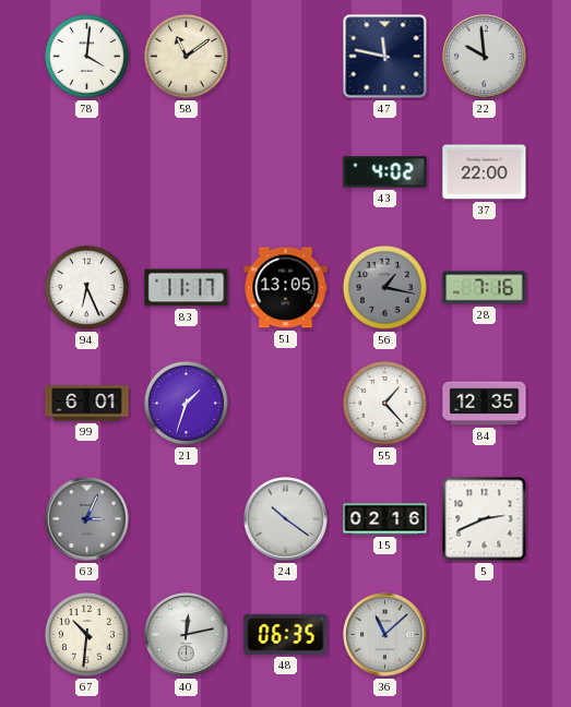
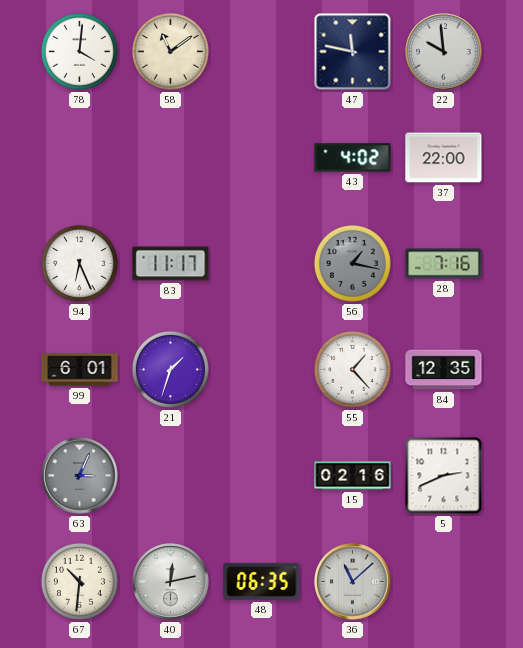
51: 13:05 -> none
24: 10:21 -> none
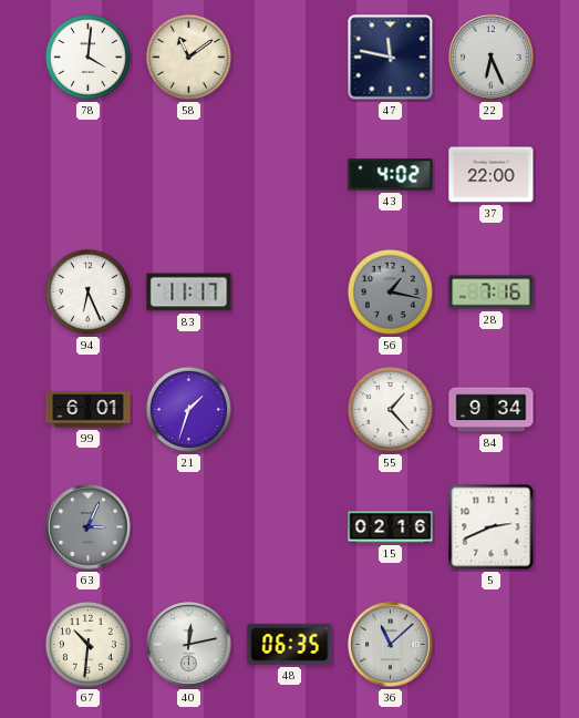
22: 9:59 -> 6:26
84: 12:35 -> 9:34
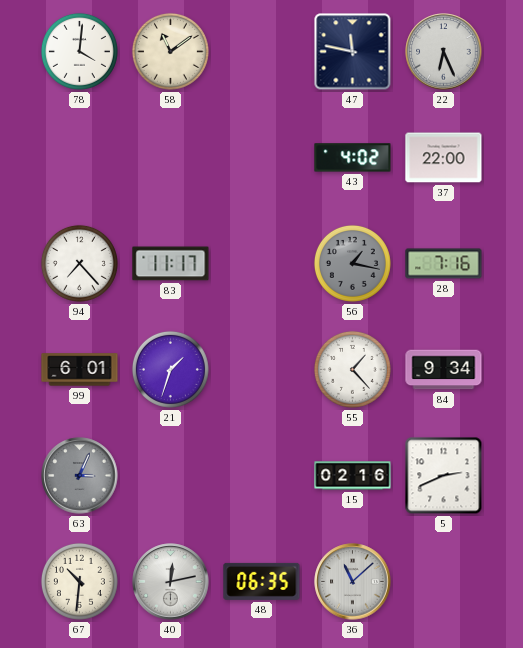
94: 6:26 -> 7:23
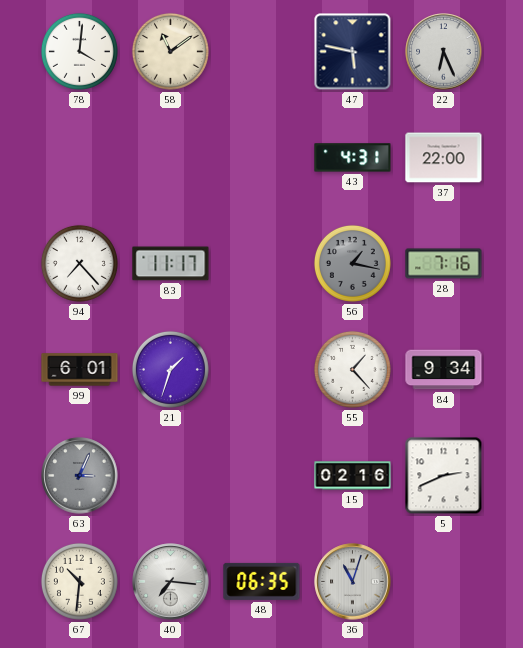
47: 11:47 -> 5:47
43: 4:02 -> 4:31
40: 12:13 -> 7:16
36: 11:08 -> 11:03
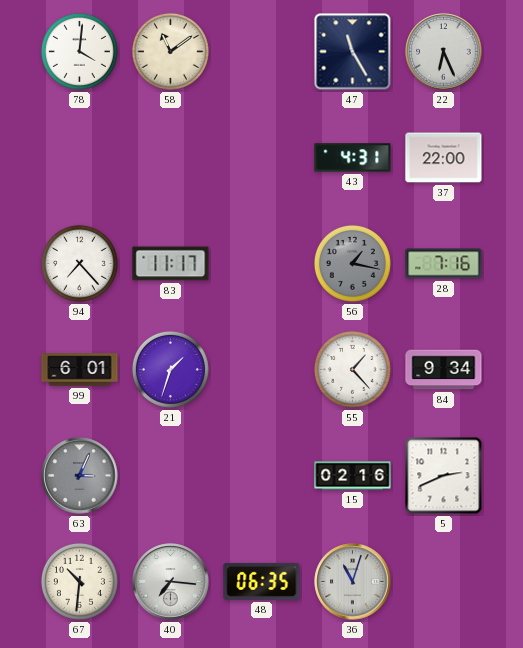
47: 5:47 -> 11:25
